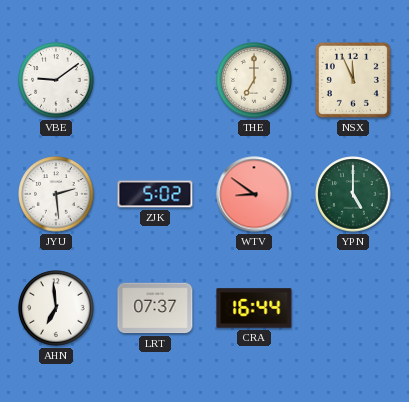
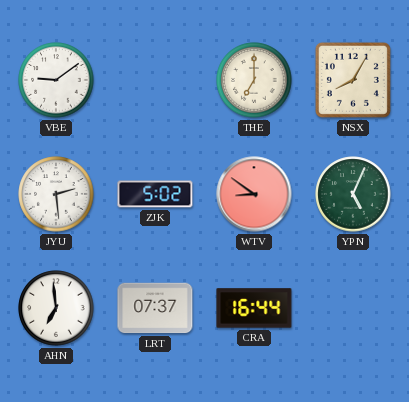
NSX: 11:56 -> 8:05
YPN: 5:00 -> 5:04
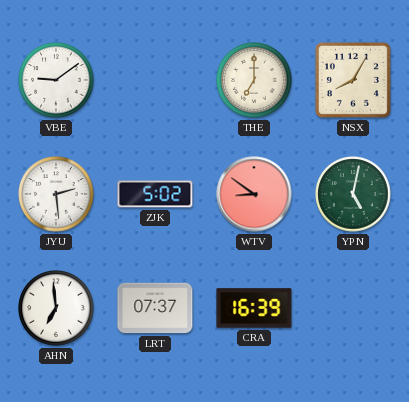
YPN: 5:04 -> 5:02
CRA: 16:44 -> 16:39
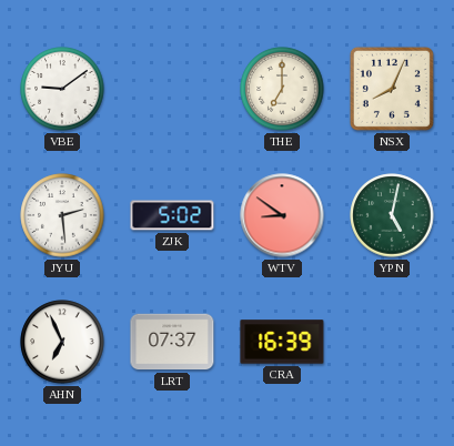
NSX: 8:05 -> 8:04
AHN: 6:59 -> 6:56
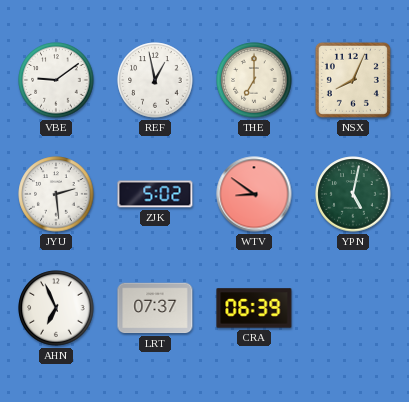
REF: none -> 12:58
CRA: 16:39 -> 06:39
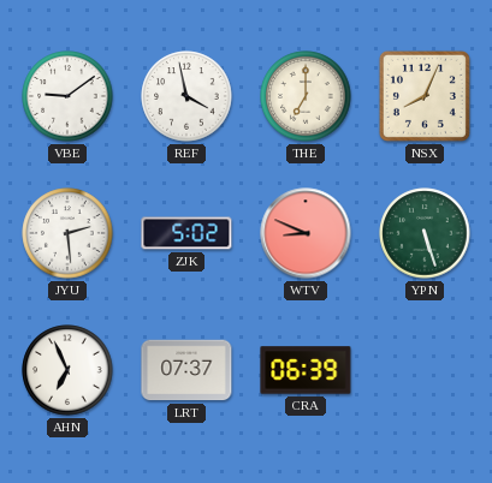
REF: 12:58 -> 3:58
WTV: 8:51 -> 8:49
YPN: 5:02 -> 5:27
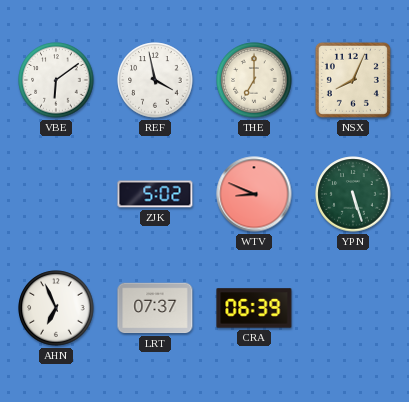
VBE: 9:09 -> 6:09
JYU: 2:29 -> none
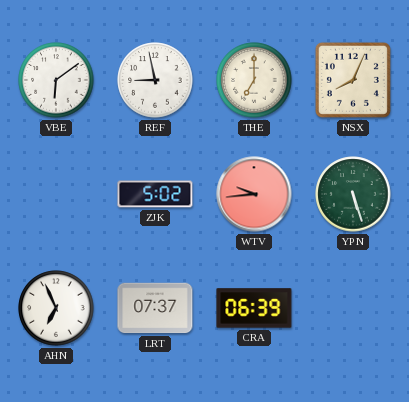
REF: 3:58 -> 8:58
WTV: 8:49 -> 9:44
